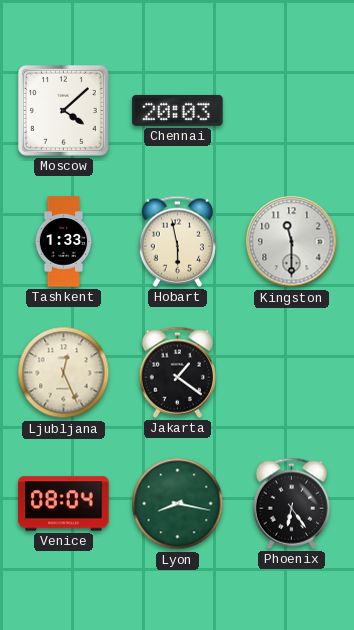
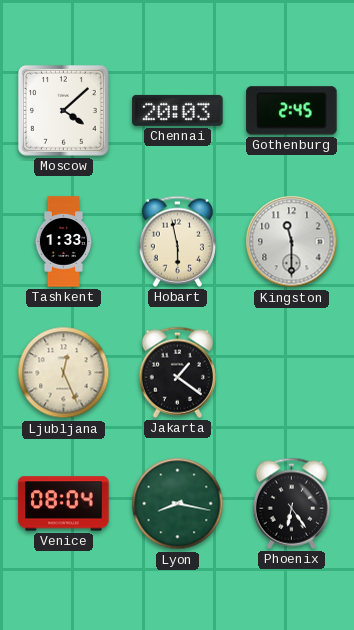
Gothenburg: none -> 2:45
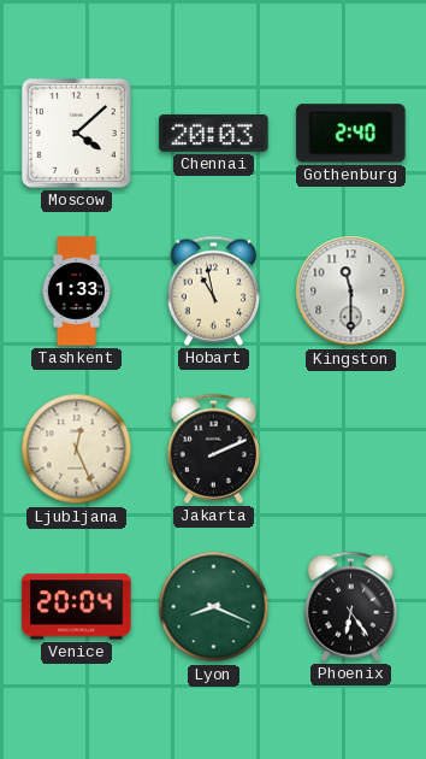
Gothenburg: 2:45 -> 2:40
Hobart: 5:58 -> 10:58
Jakarta: 1:21 -> 2:11
Venice: 08:04 -> 20:04
Lyon: 8:17 -> 8:19
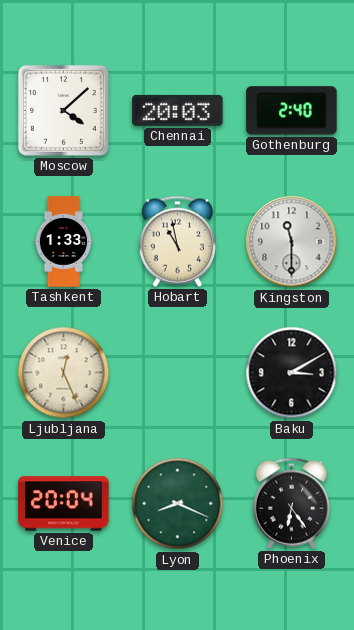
Jakarta: 2:11 -> none
Baku: none -> 3:10
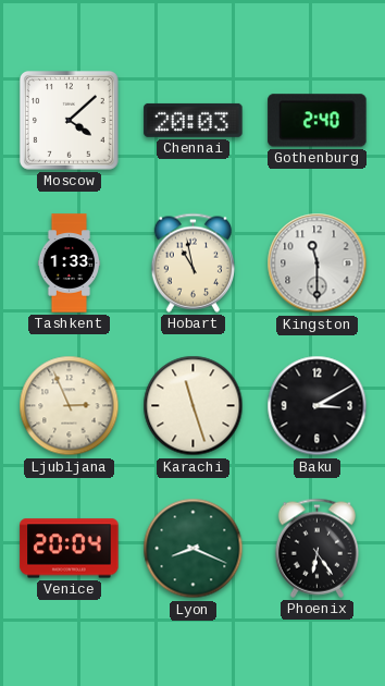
Ljubljana: 12:26 -> 2:56
Karachi: none -> 11:27
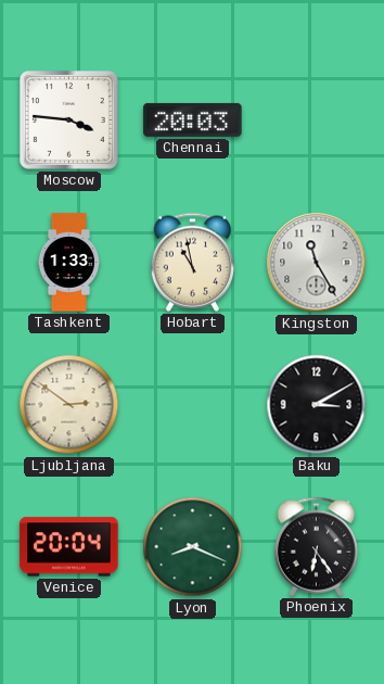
Moscow: 4:08 -> 3:46
Gothenburg: 2:40 -> none
Kingston: 11:30 -> 11:25
Ljubljana: 2:56 -> 2:51
Karachi: 11:27 -> none
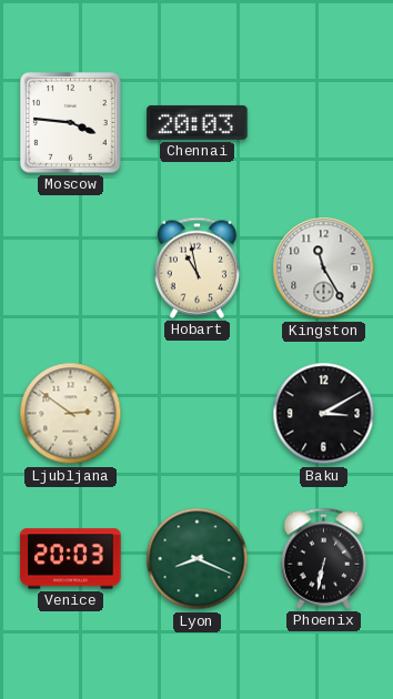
Tashkent: 1:33 -> none
Venice: 20:04 -> 20:03
Phoenix: 6:24 -> 6:32
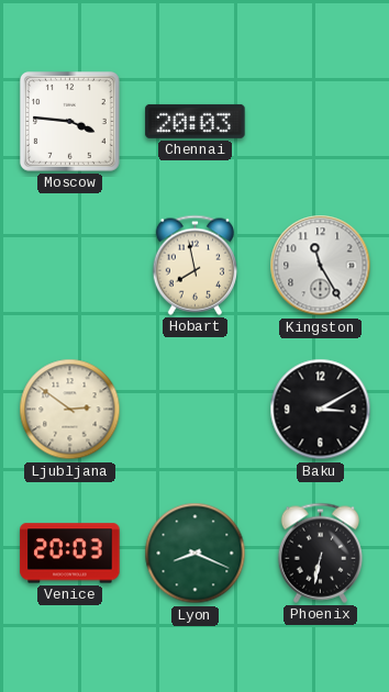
Hobart: 10:58 -> 7:58
